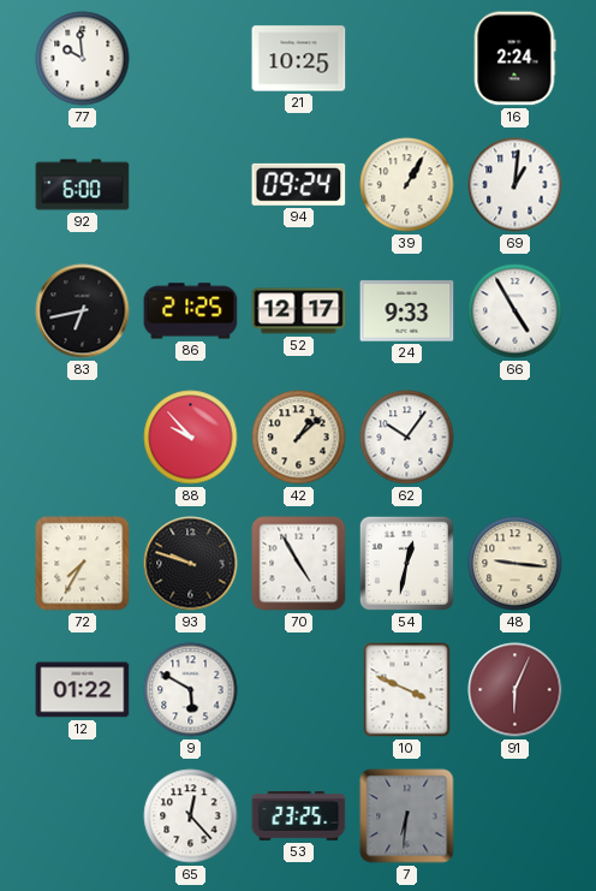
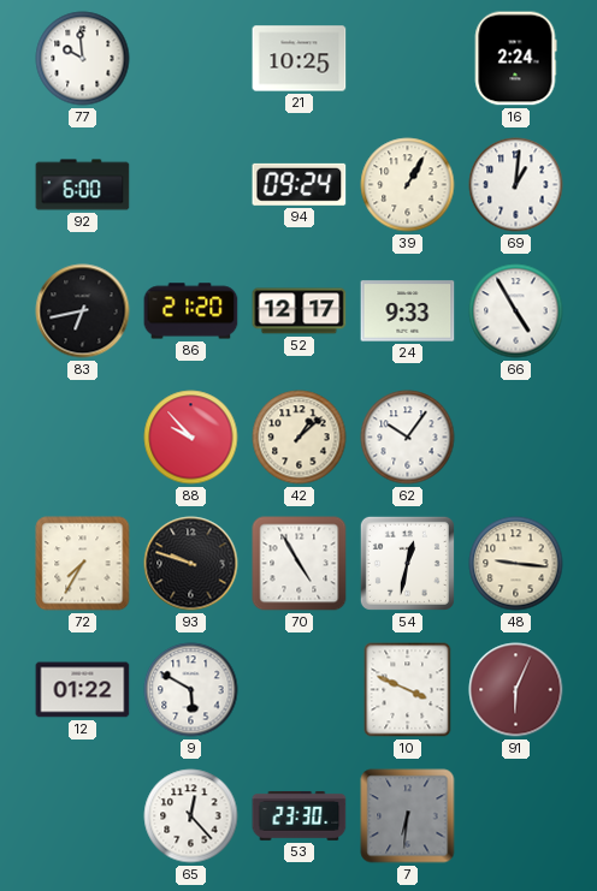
86: 21:25 -> 21:20
53: 23:25 -> 23:30
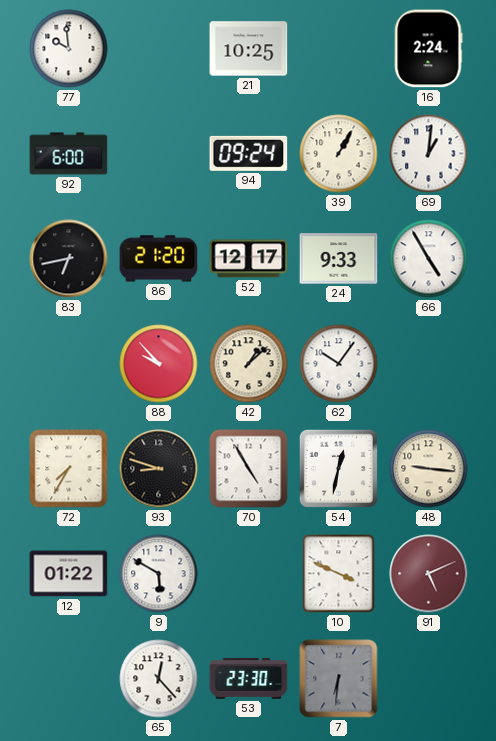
93: 9:48 -> 8:48
91: 6:04 -> 5:11
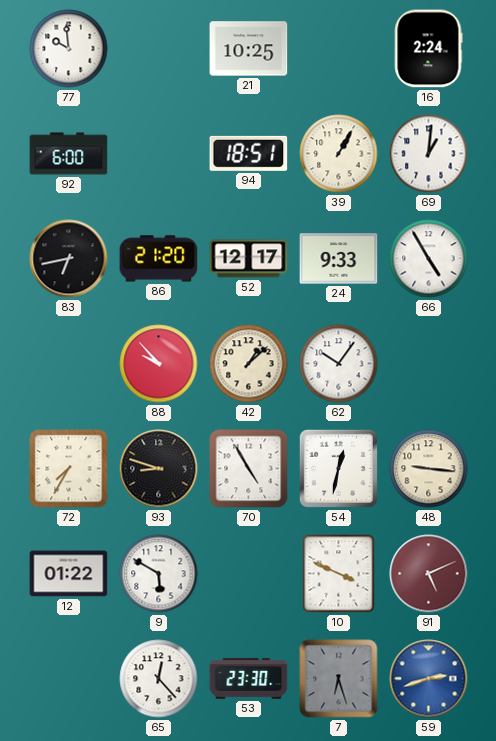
94: 09:24 -> 18:51
7: 6:31 -> 6:27
59: none -> 2:42
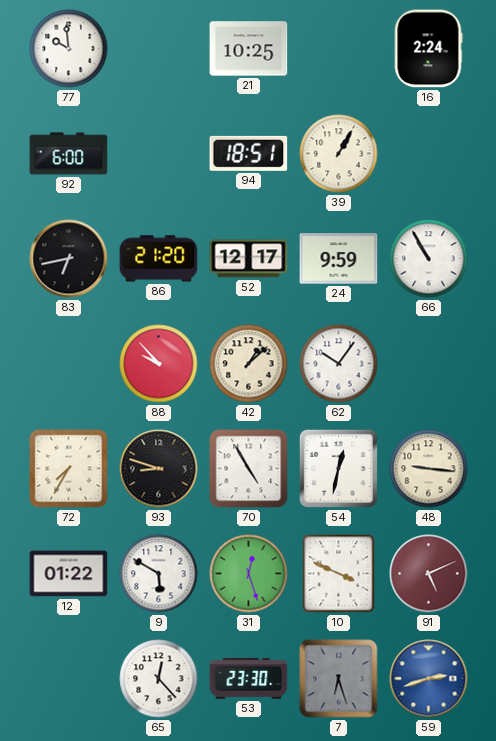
69: 1:01 -> none
24: 9:33 -> 9:59
66: 4:55 -> 10:55
31: none -> 12:27
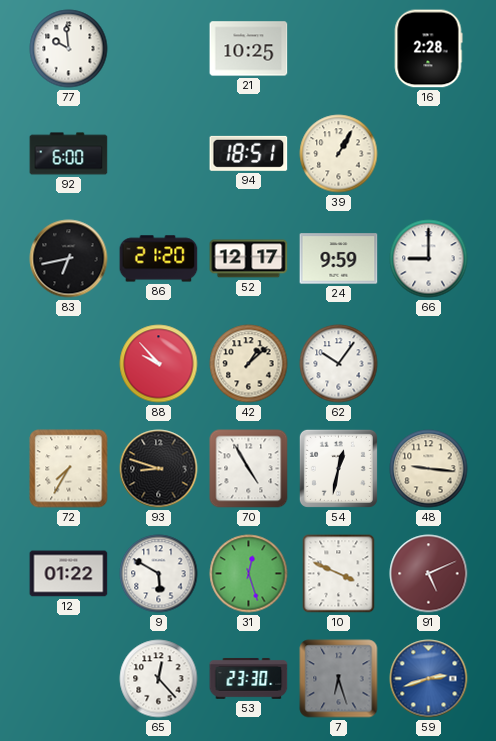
16: 2:24 -> 2:28
66: 10:55 -> 9:00
